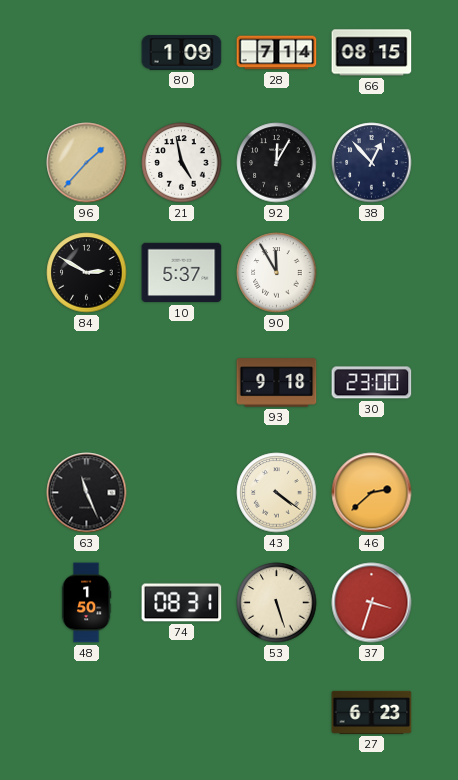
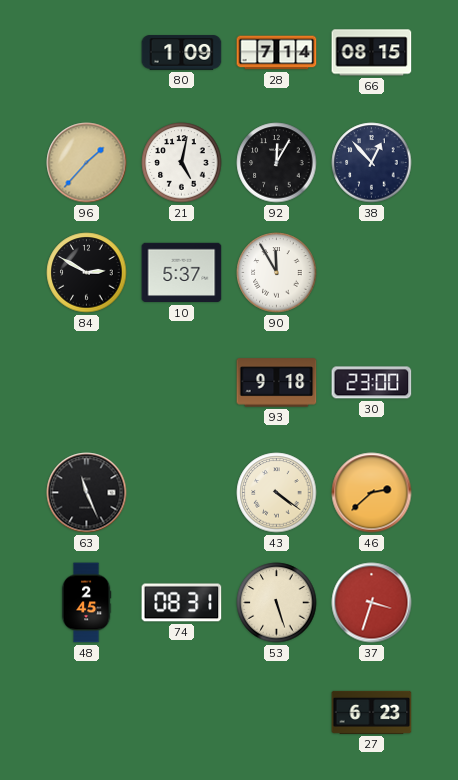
21: 4:58 -> 5:02
48: 1:50 -> 2:45
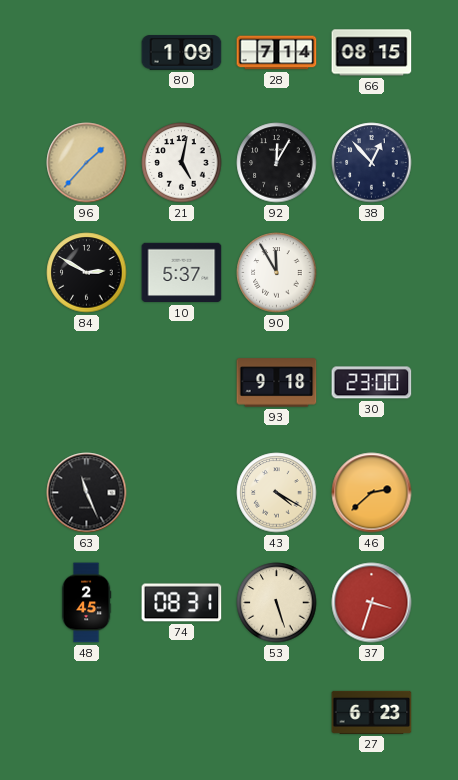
43: 4:21 -> 4:20
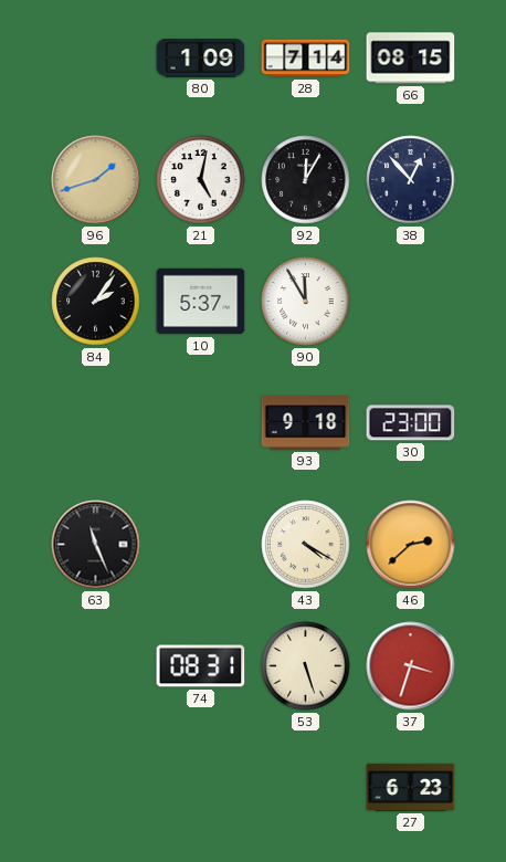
96: 1:37 -> 1:42
84: 2:50 -> 2:06
48: 2:45 -> none
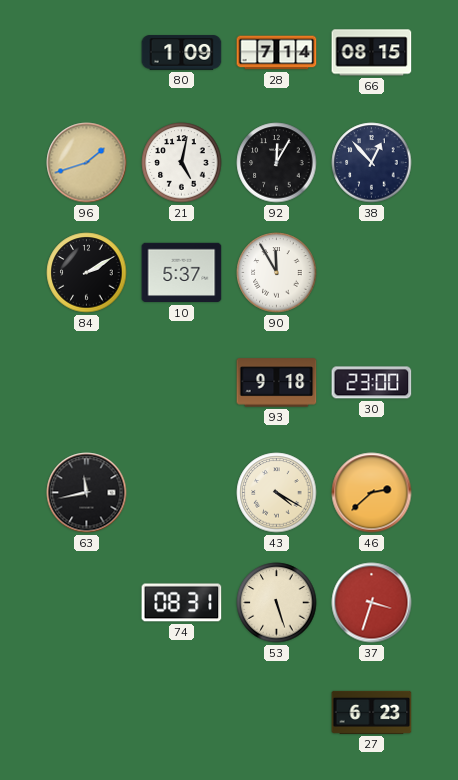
84: 2:06 -> 2:10
63: 11:26 -> 11:43
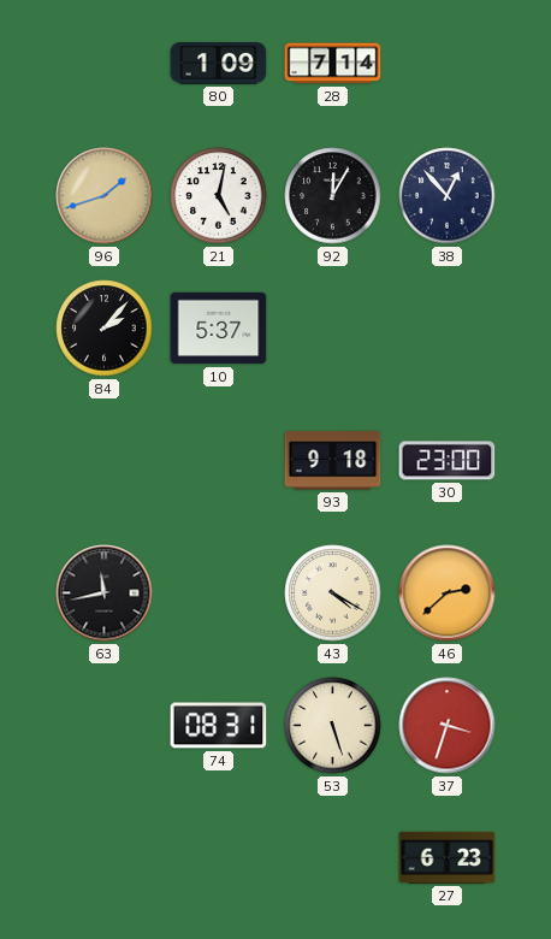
66: 08:15 -> none
84: 2:10 -> 2:07
90: 11:55 -> none
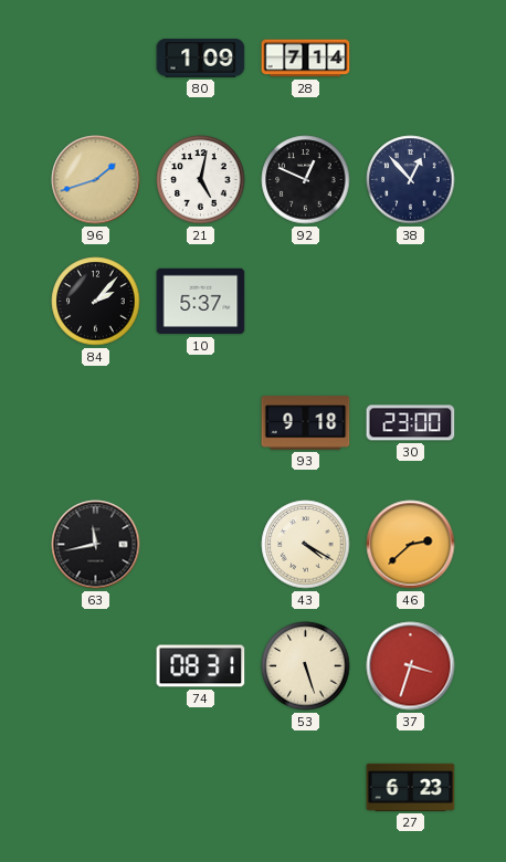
92: 12:05 -> 12:49
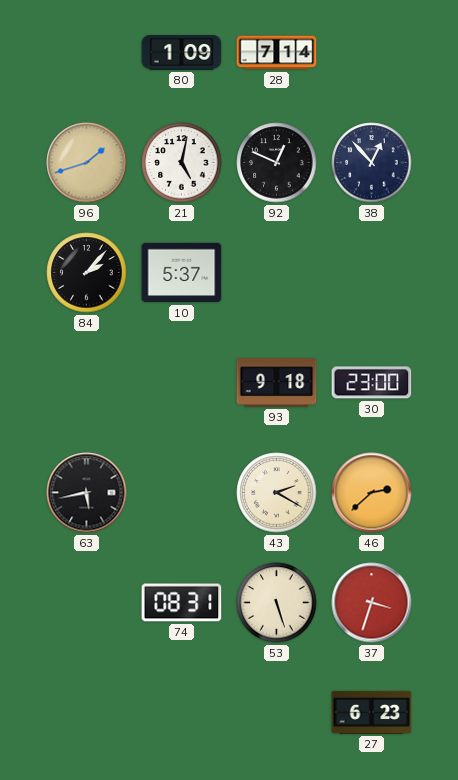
63: 11:43 -> 5:43
43: 4:20 -> 2:20
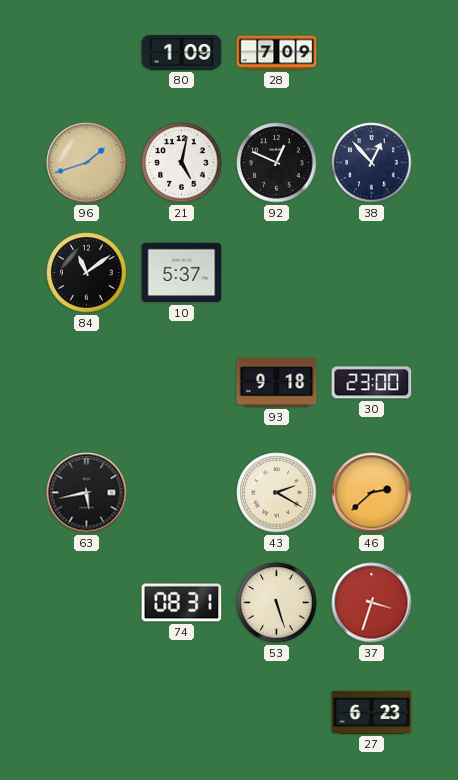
28: 7:14 -> 7:09
84: 2:07 -> 11:09
